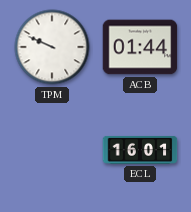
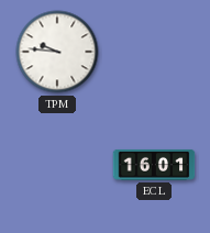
TPM: 9:49 -> 9:46
ACB: 01:44 -> none
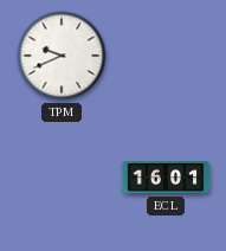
TPM: 9:46 -> 9:41
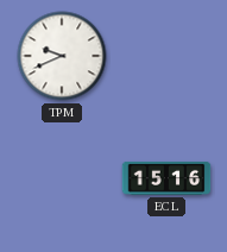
ECL: 16:01 -> 15:16
